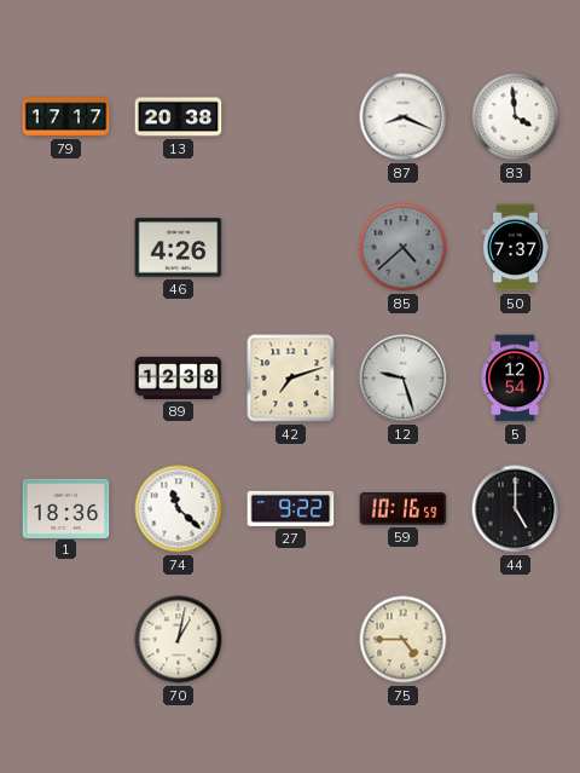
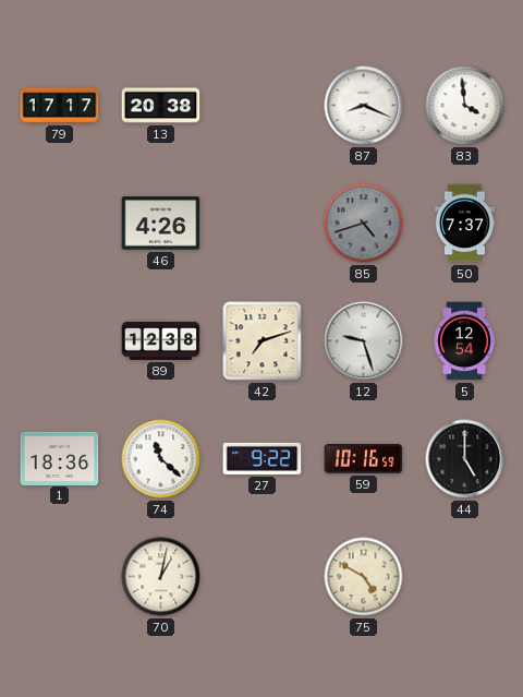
85: 4:38 -> 4:42
75: 4:45 -> 4:50
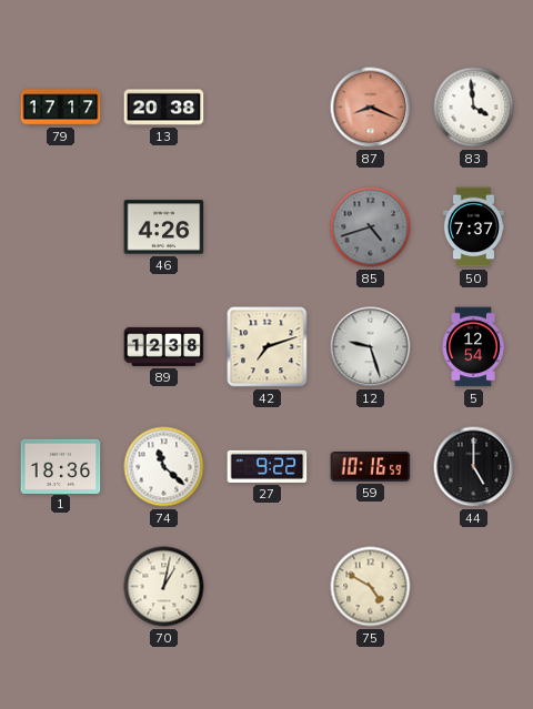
87 dial: white -> salmon
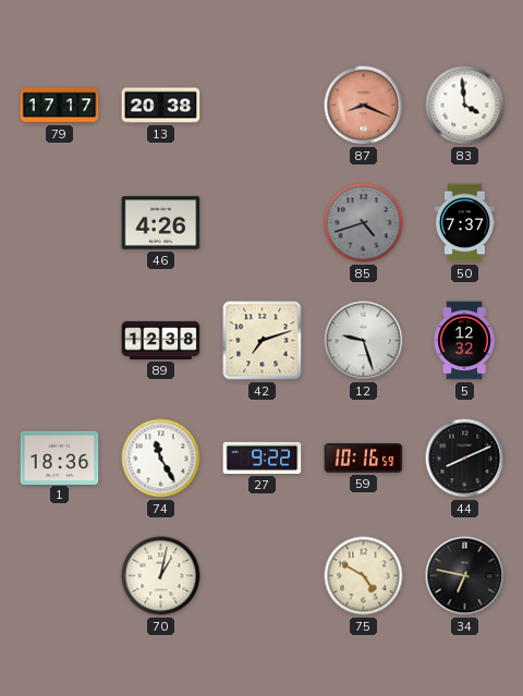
5: 12:54 -> 12:32
74: 11:22 -> 11:25
44: 5:00 -> 8:11
34: none -> 6:47
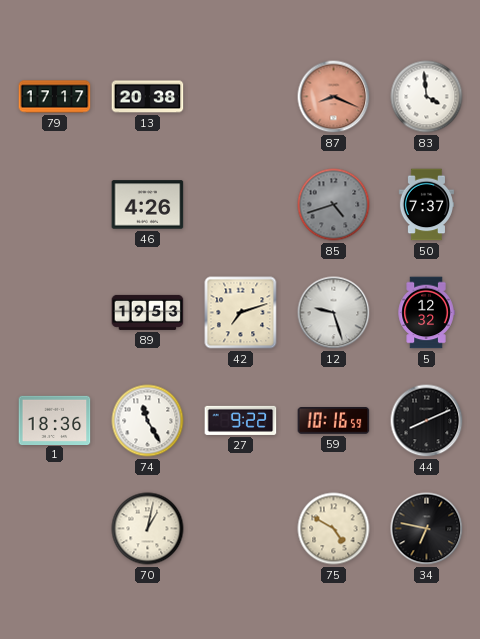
89: 12:38 -> 19:53
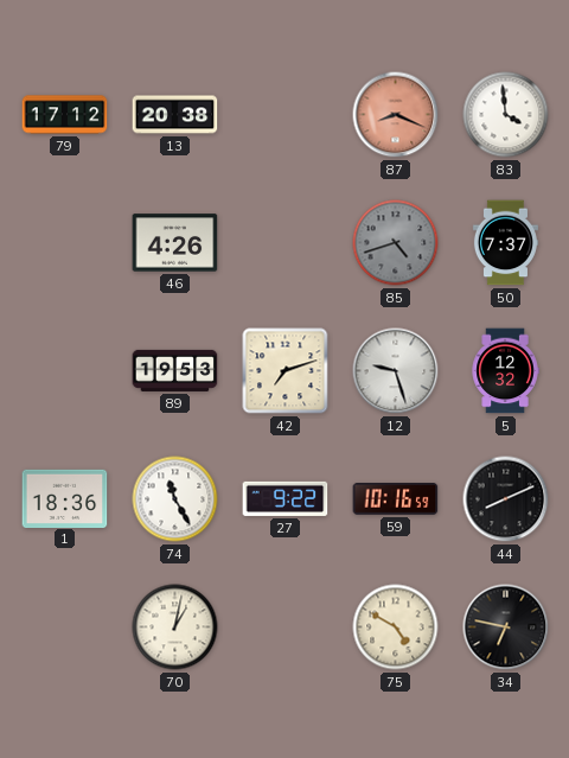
79: 17:17 -> 17:12
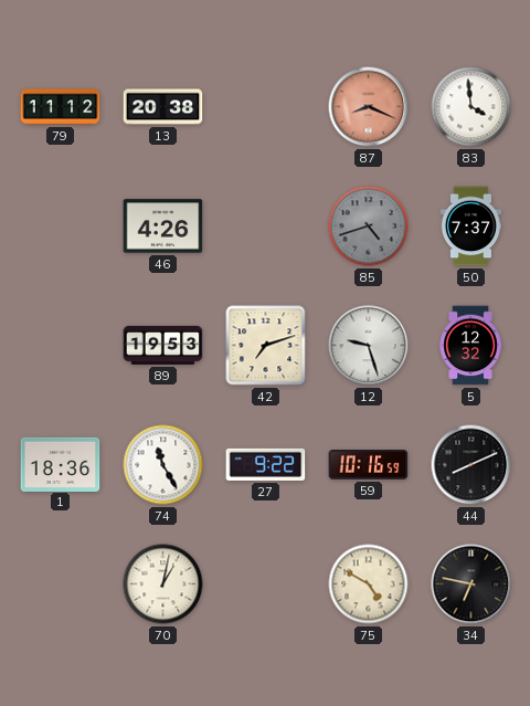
79: 17:12 -> 11:12
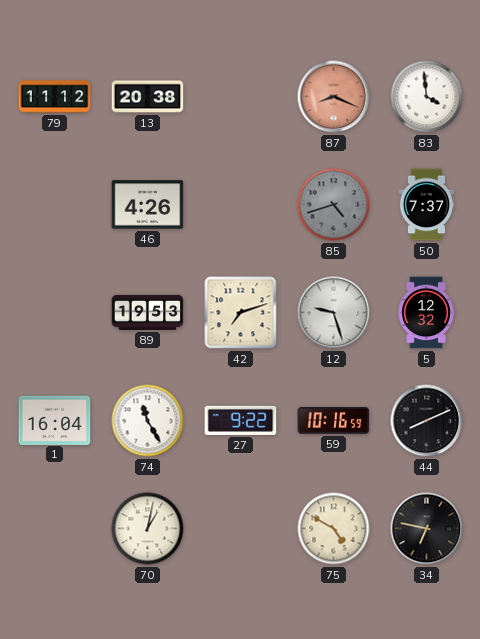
1: 18:36 -> 16:04
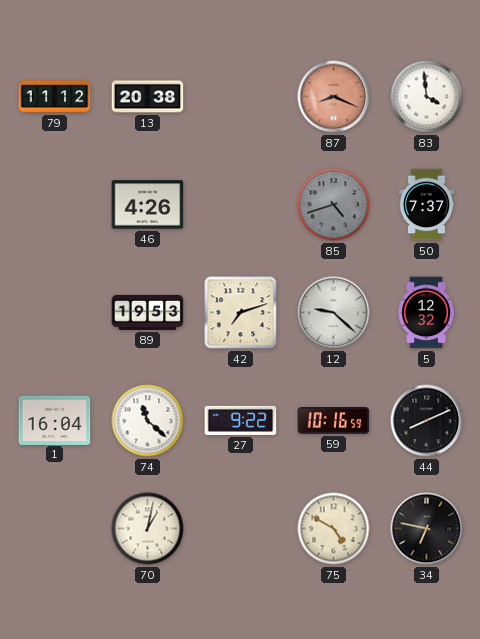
12: 9:27 -> 9:22
74: 11:25 -> 11:22
